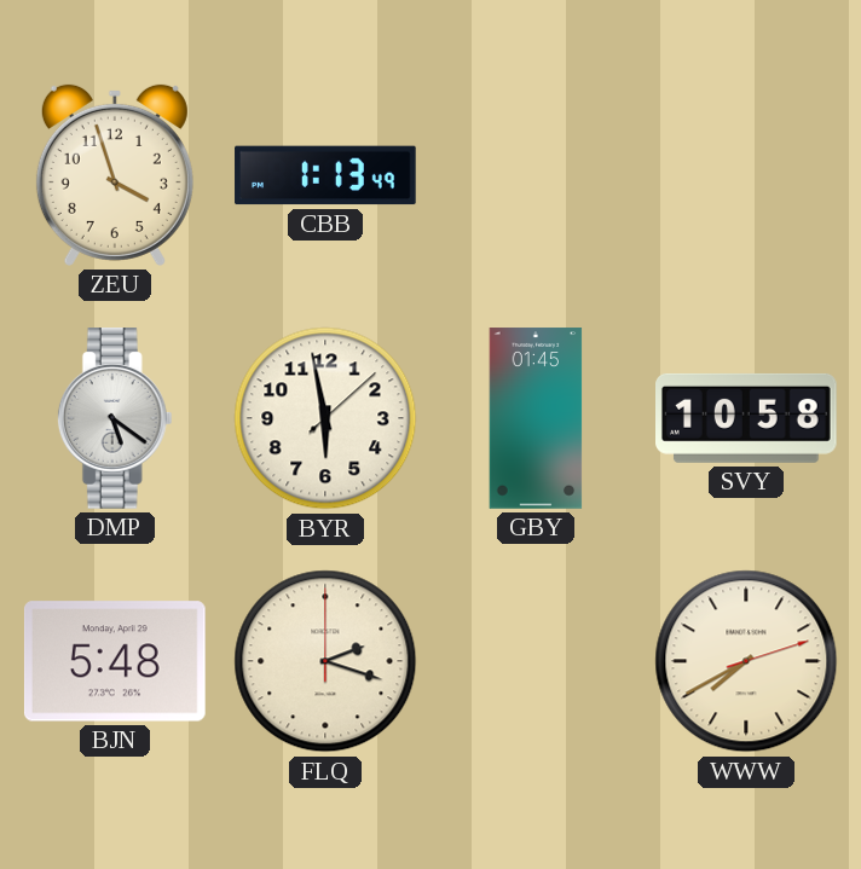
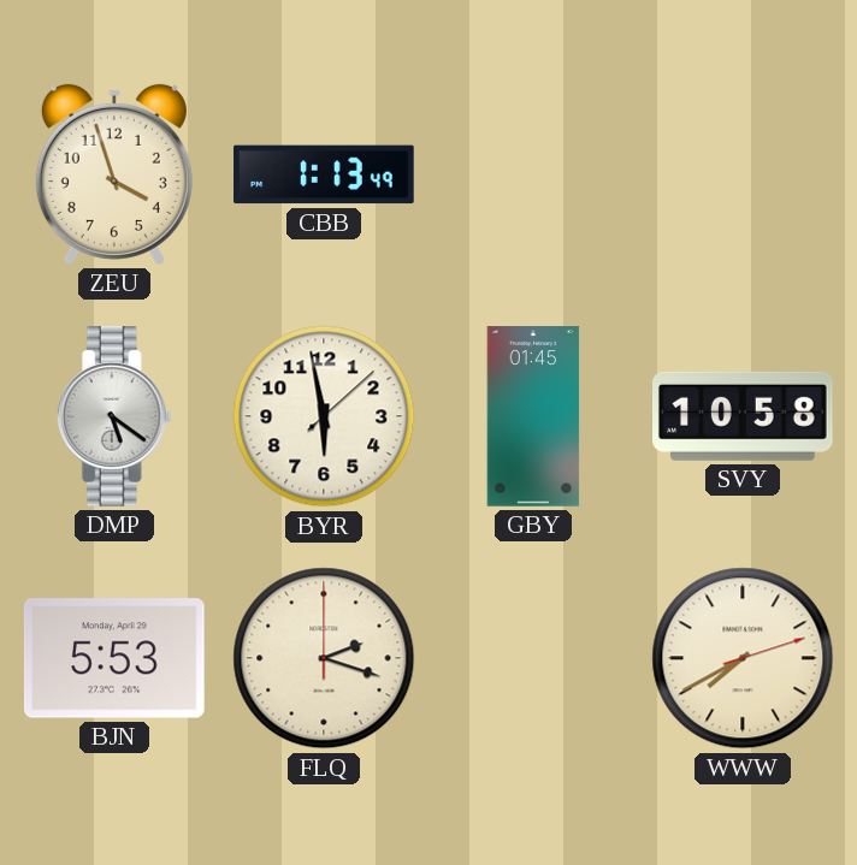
BJN: 5:48 -> 5:53
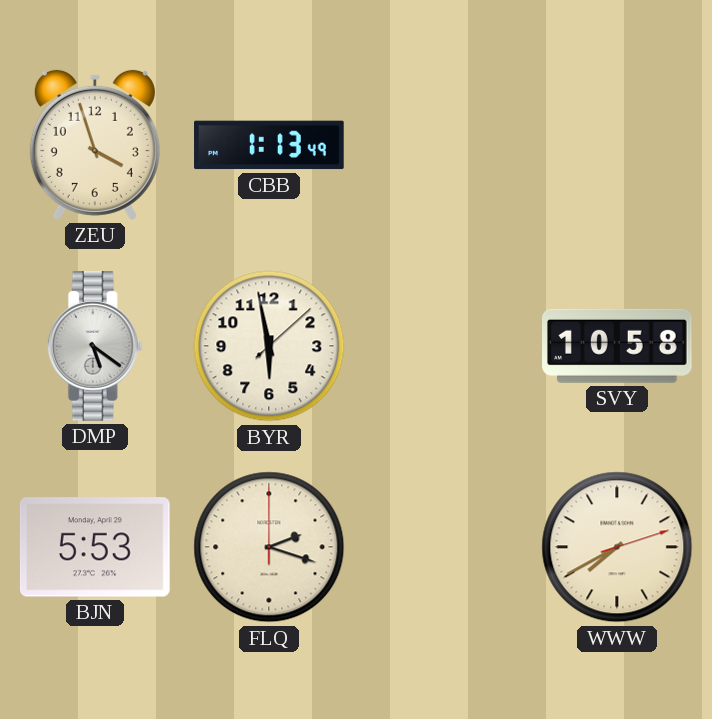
GBY: 01:45 -> none
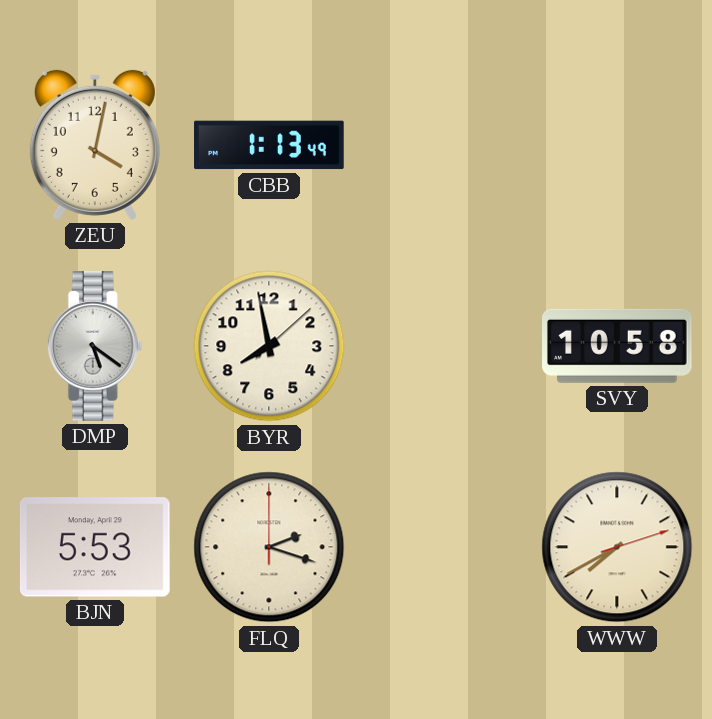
ZEU: 3:57 -> 4:02
BYR: 5:58 -> 7:58
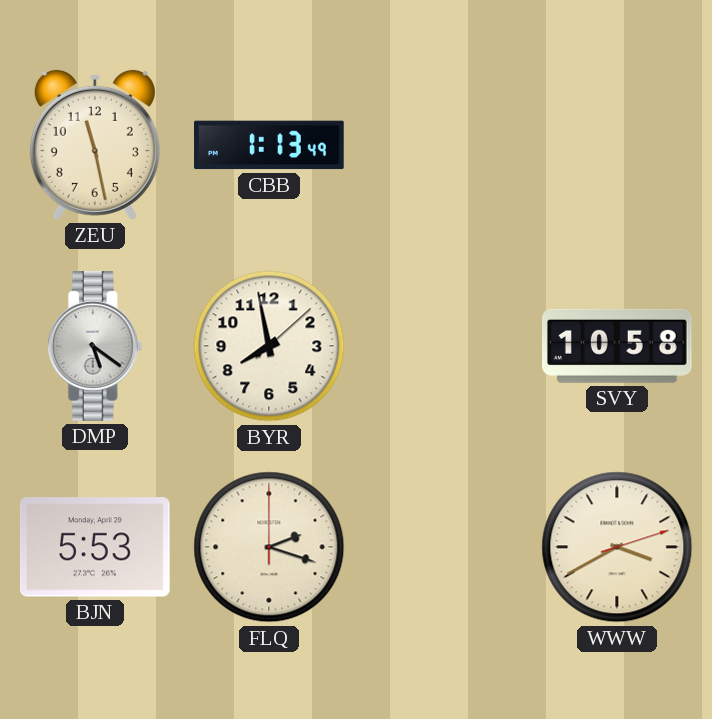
ZEU: 4:02 -> 11:28
WWW: 7:40 -> 3:40
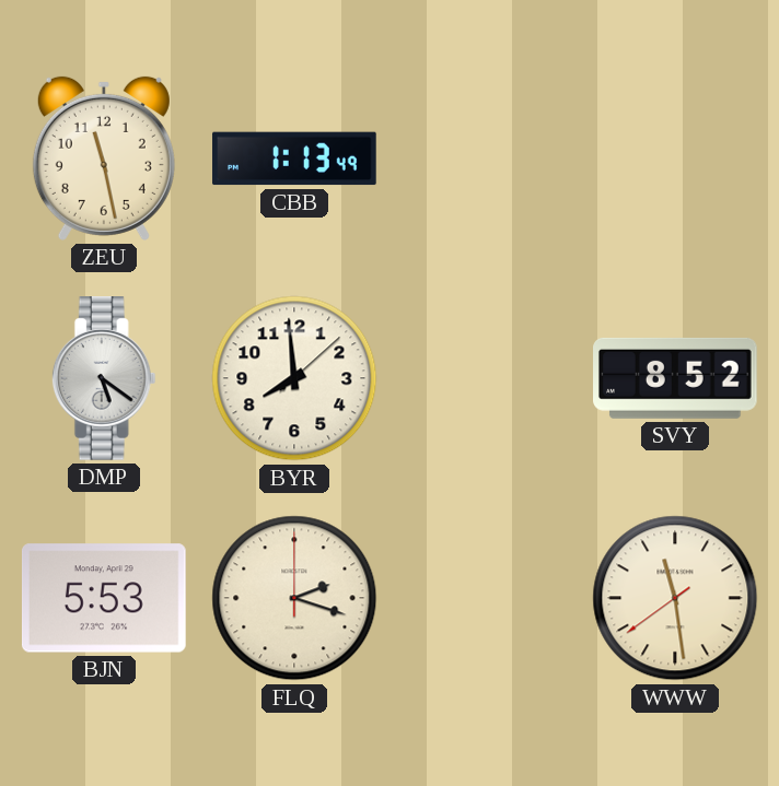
BYR: 7:58 -> 7:59
SVY: 10:58 -> 8:52
WWW: 3:40 -> 11:28
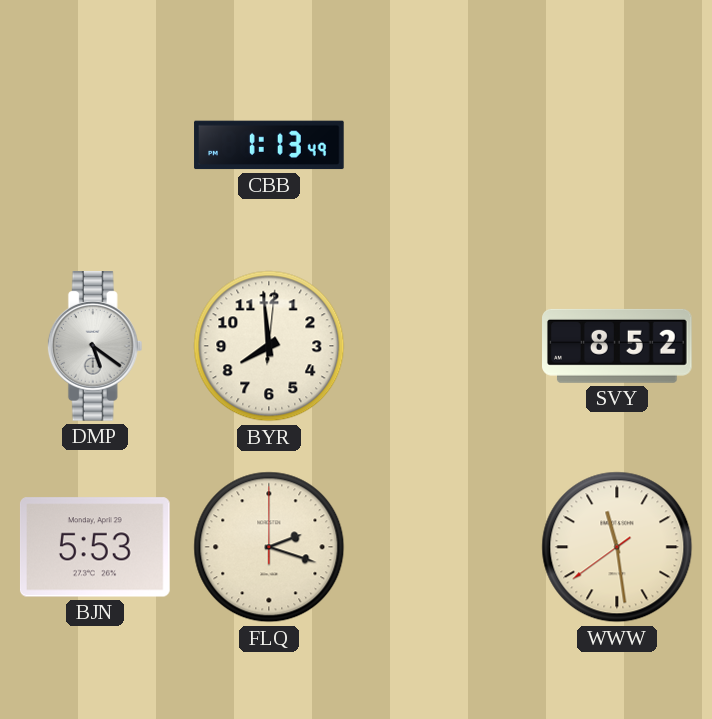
ZEU: 11:28 -> none
BYR: 7:59:08 -> 7:59:01
